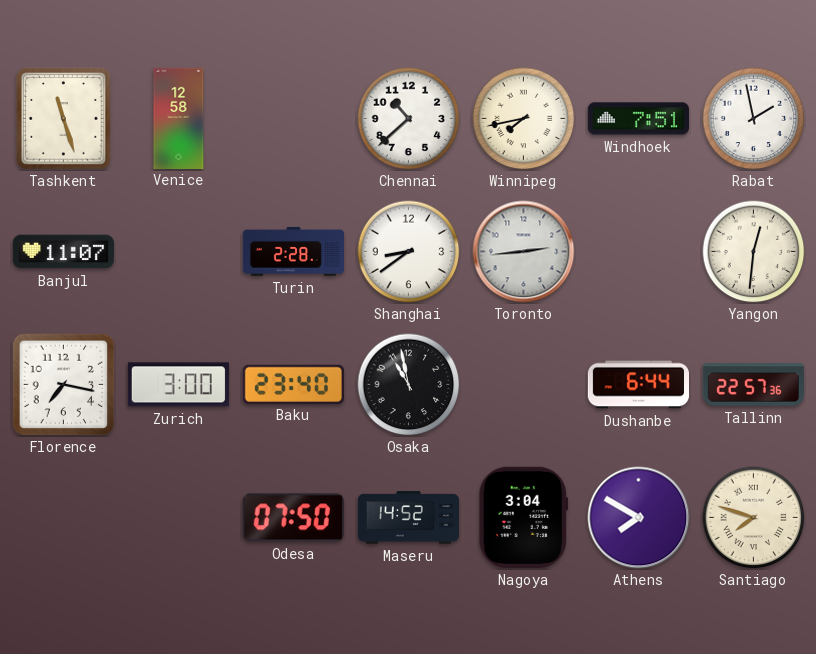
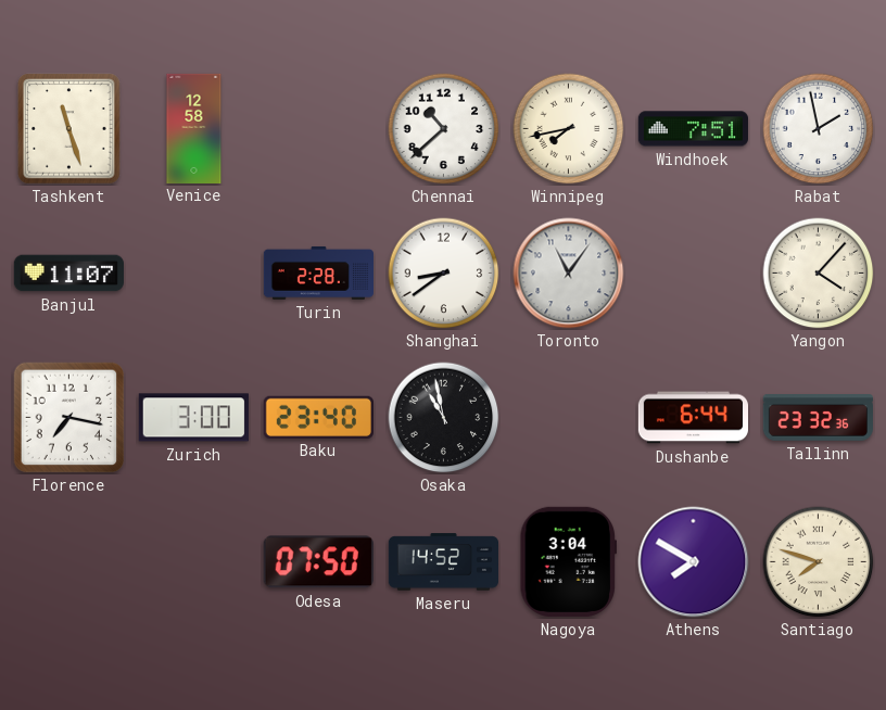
Toronto: 2:44 -> 11:06
Yangon: 12:31 -> 4:07
Tallinn: 22:57 -> 23:32
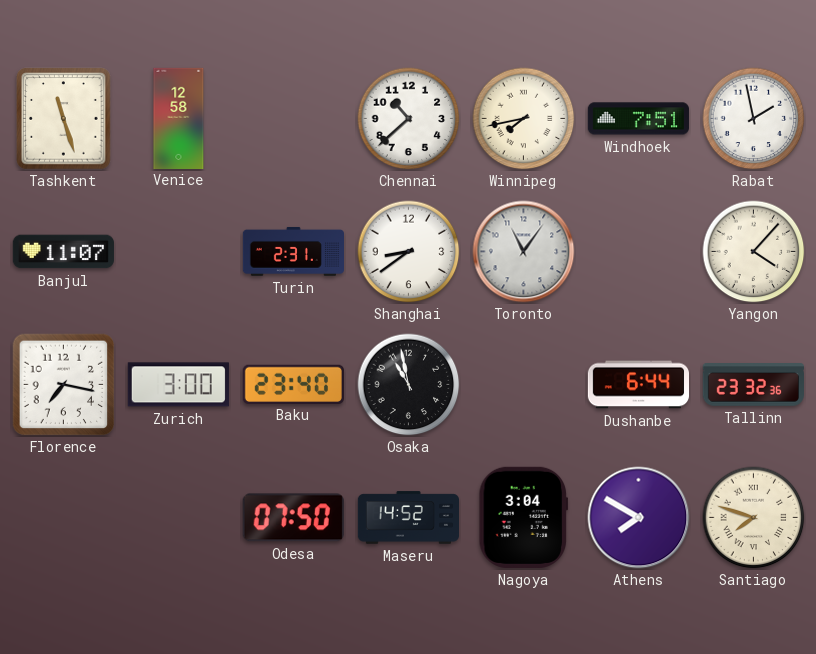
Turin: 2:28 -> 2:31
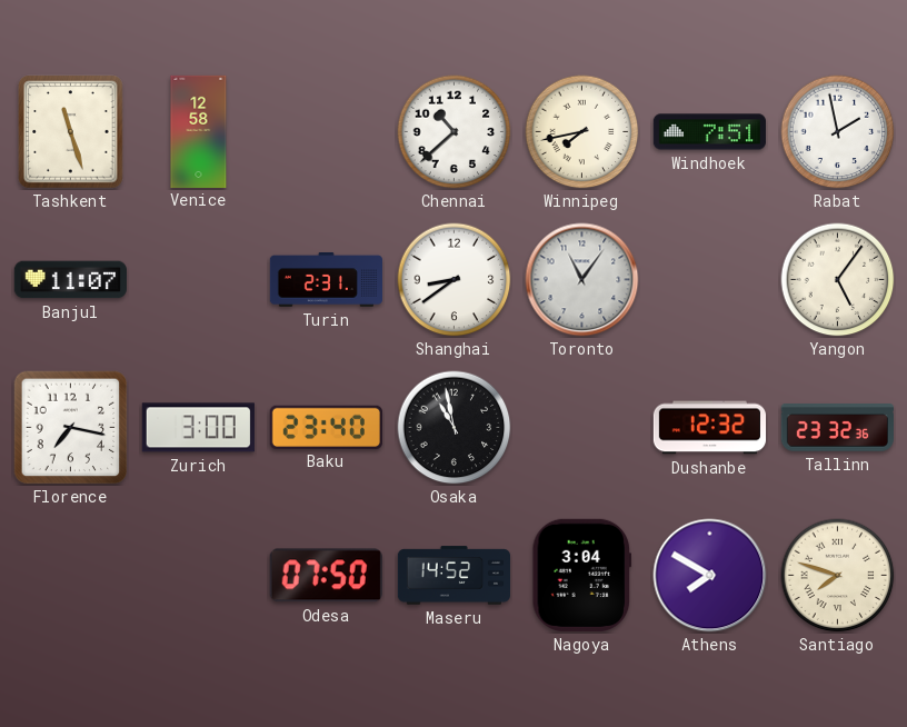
Yangon: 4:07 -> 5:06
Dushanbe: 6:44 -> 12:32
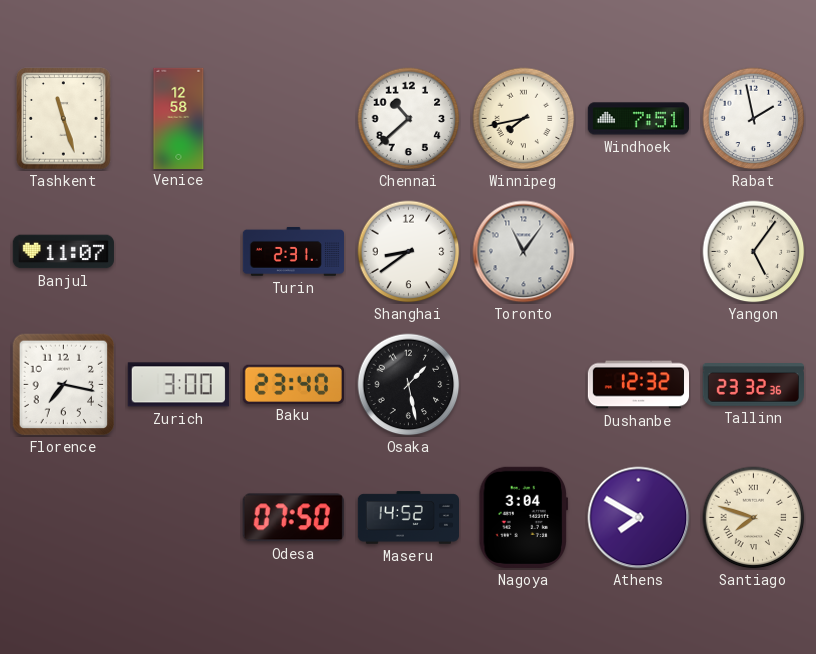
Osaka: 10:58 -> 1:28
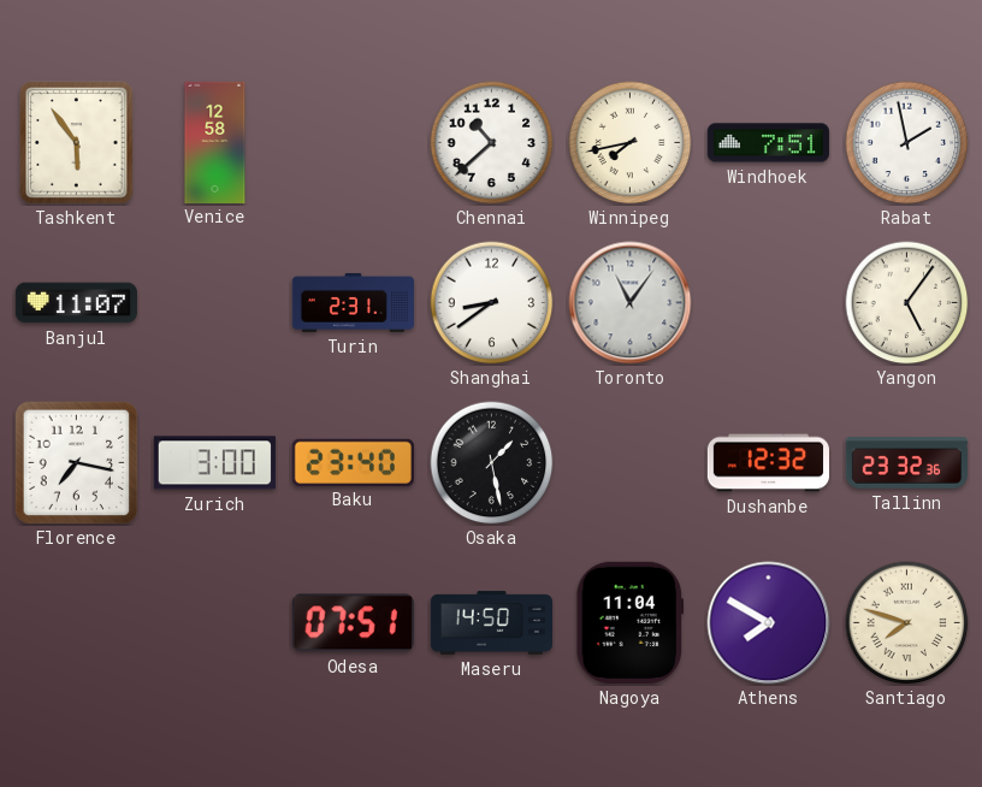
Tashkent: 11:27 -> 5:54
Odesa: 07:50 -> 07:51
Maseru: 14:52 -> 14:50
Nagoya: 3:04 -> 11:04
